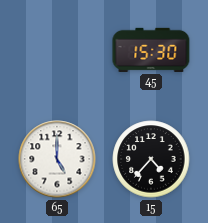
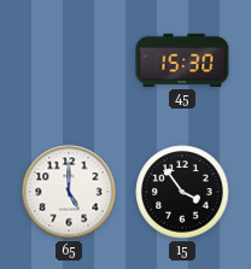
15: 4:37 -> 3:54
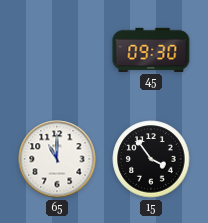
45: 15:30 -> 09:30
65: 5:00 -> 11:00
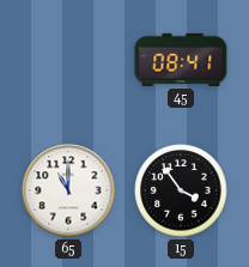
45: 09:30 -> 08:41
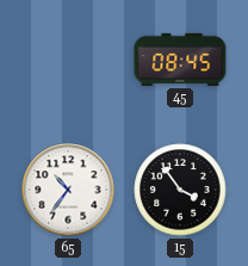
45: 08:41 -> 08:45
65: 11:00 -> 10:36
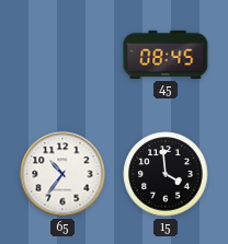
15: 3:54 -> 3:59
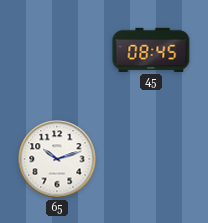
65: 10:36 -> 10:12
15: 3:59 -> none
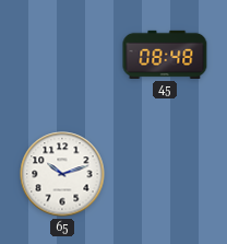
45: 08:45 -> 08:48
